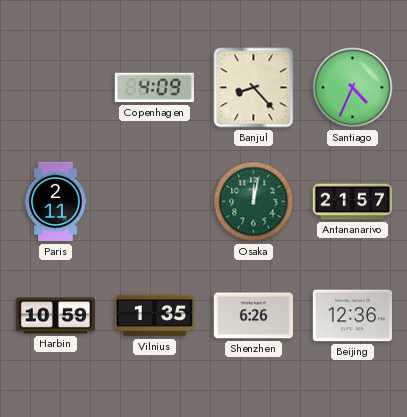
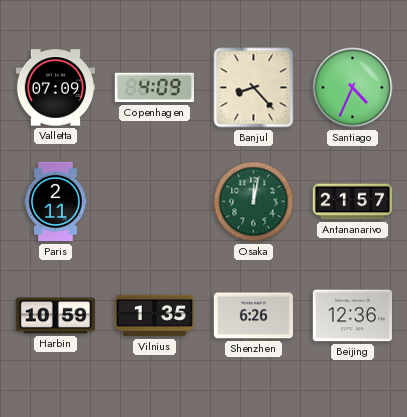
Valletta: none -> 07:09
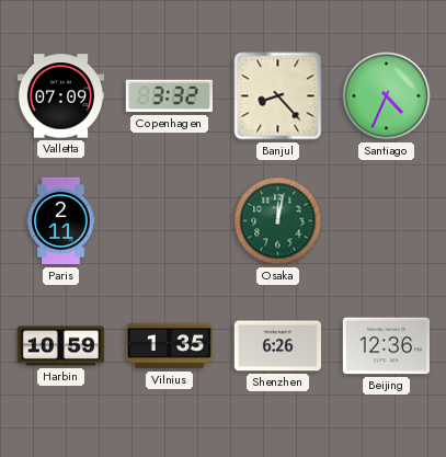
Copenhagen: 4:09 -> 3:32
Antananarivo: 21:57 -> none
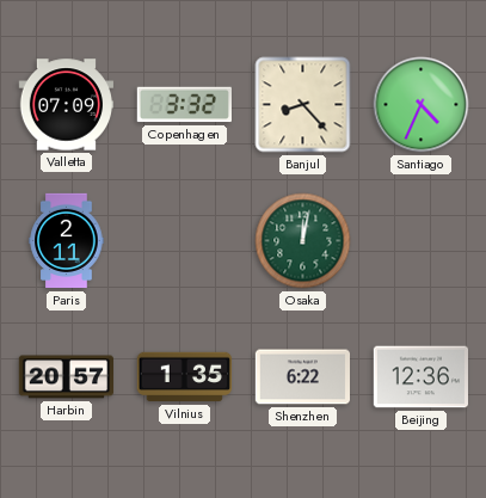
Harbin: 10:59 -> 20:57
Shenzhen: 6:26 -> 6:22
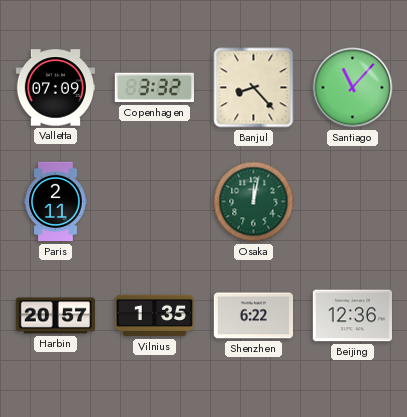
Santiago: 4:34 -> 11:07
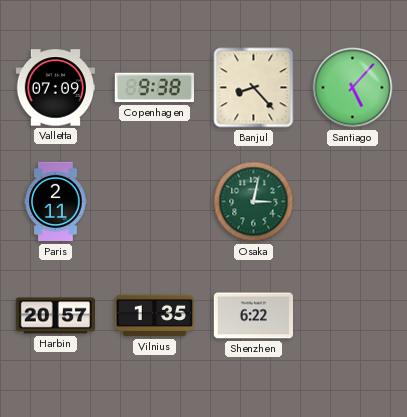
Copenhagen: 3:32 -> 9:38
Santiago: 11:07 -> 5:07
Osaka: 12:02 -> 3:02
Beijing: 12:36 -> none
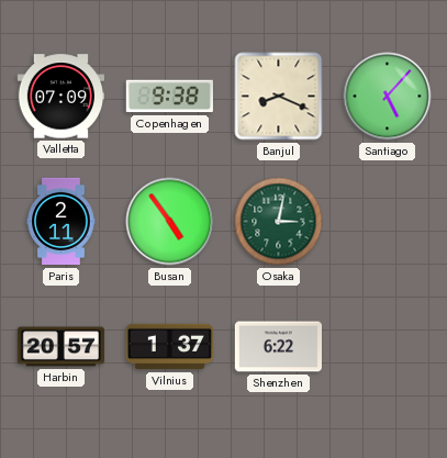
Banjul: 8:23 -> 8:19
Busan: none -> 4:54
Vilnius: 1:35 -> 1:37
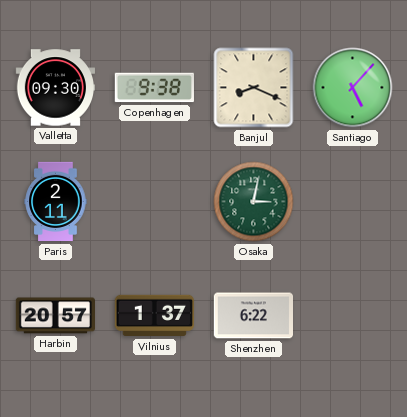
Valletta: 07:09 -> 09:30
Busan: 4:54 -> none
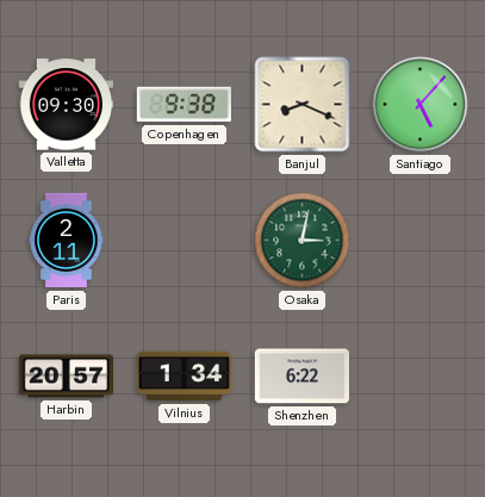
Vilnius: 1:37 -> 1:34
